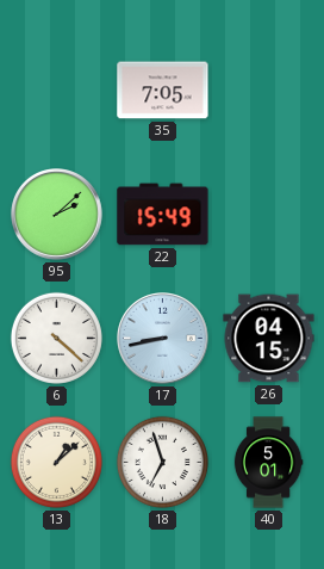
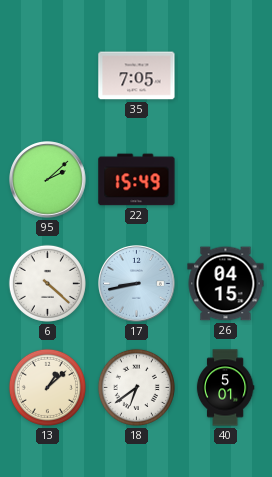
18: 6:57 -> 6:39
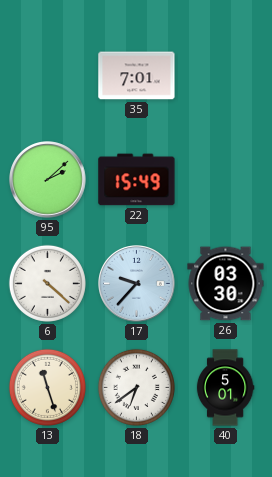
35: 7:05 -> 7:01
17: 8:43 -> 9:37
26: 04:15 -> 03:30
13: 1:08 -> 11:27
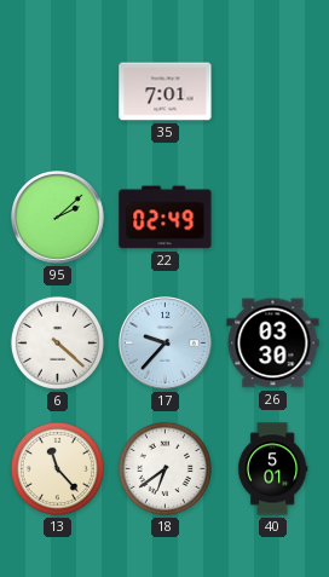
22: 15:49 -> 02:49
13: 11:27 -> 11:23
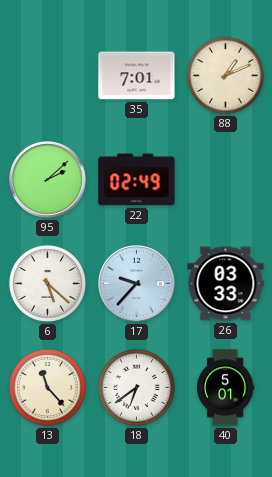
88: none -> 1:11
6: 4:22 -> 5:22
26: 03:30 -> 03:33
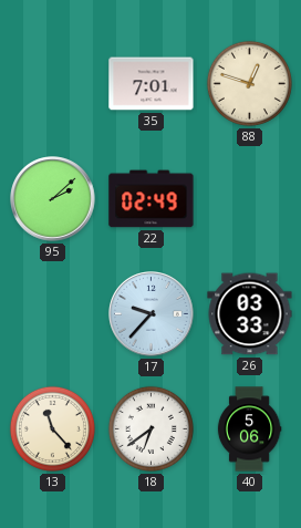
88: 1:11 -> 12:48
6: 5:22 -> none
40: 5:01 -> 5:06
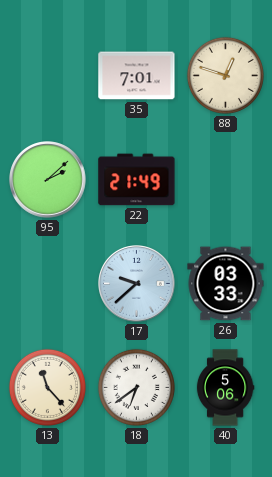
22: 02:49 -> 21:49
17: 9:37 -> 9:38
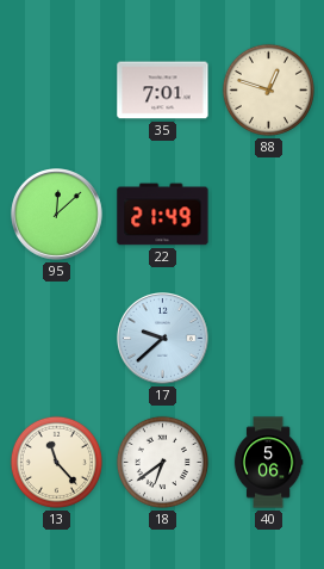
95: 2:08 -> 12:08
26: 03:33 -> none
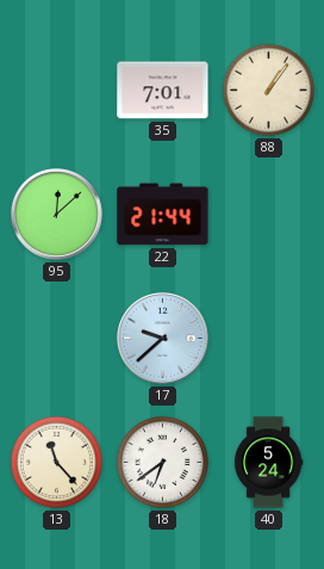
88: 12:48 -> 1:06
22: 21:49 -> 21:44
40: 5:06 -> 5:24
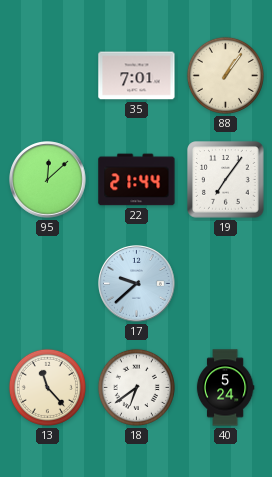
19: none -> 7:06
